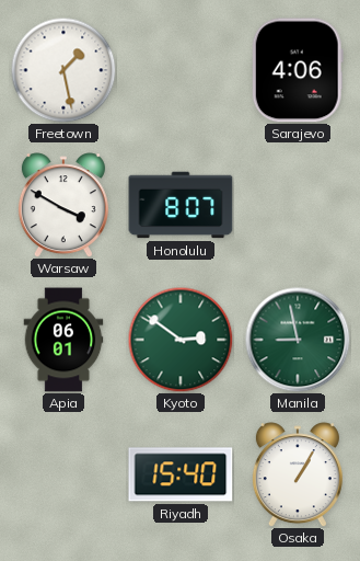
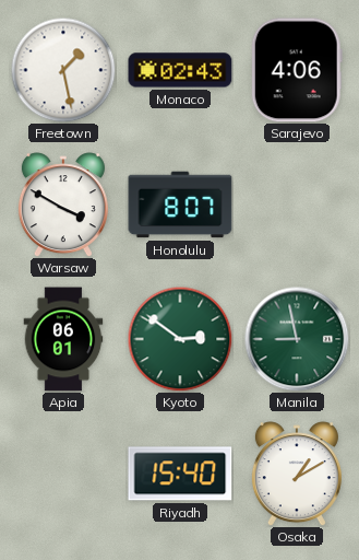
Monaco: none -> 02:43
Osaka: 1:05 -> 1:10
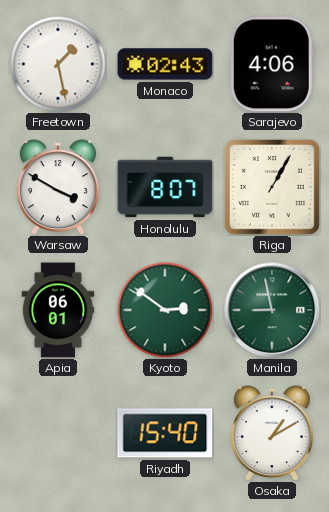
Riga: none -> 1:05
